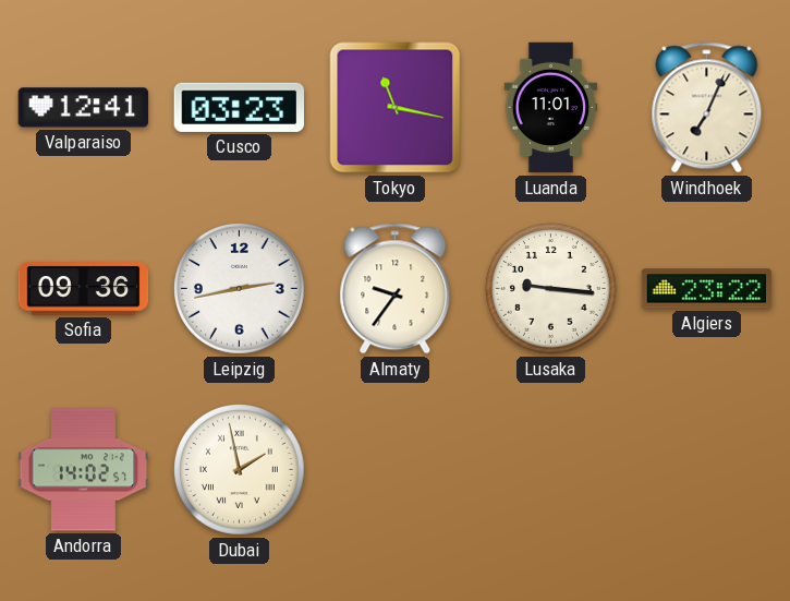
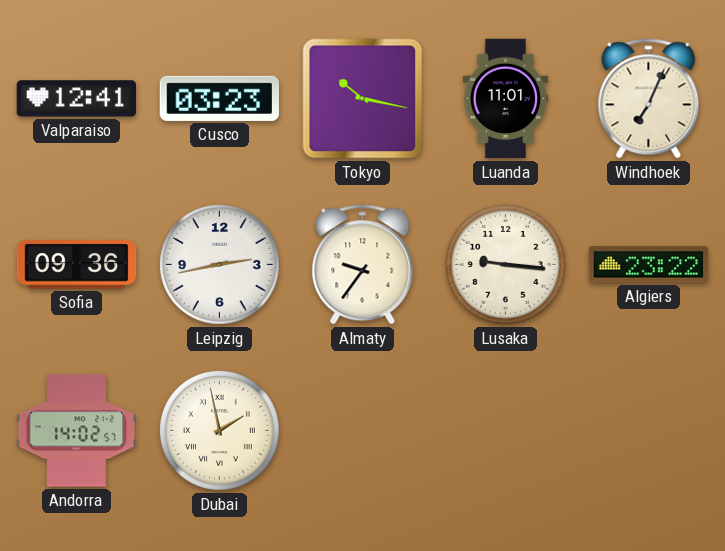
Tokyo: 11:17 -> 10:17
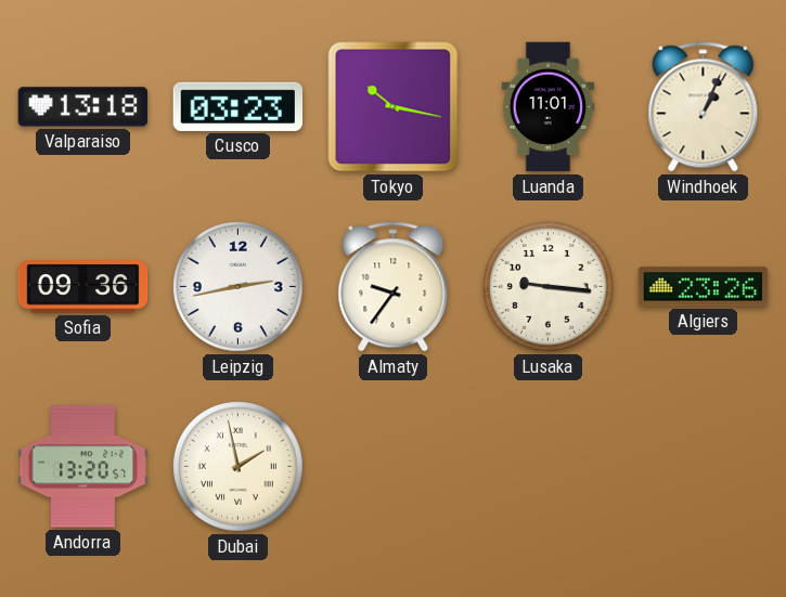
Valparaiso: 12:41 -> 13:18
Windhoek: 7:04 -> 1:04
Algiers: 23:22 -> 23:26
Andorra: 14:02 -> 13:20
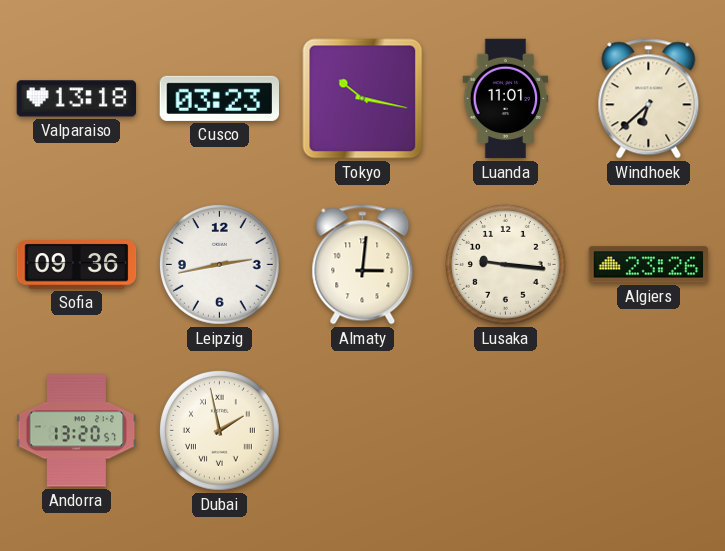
Windhoek: 1:04 -> 6:38
Almaty: 9:36 -> 3:01
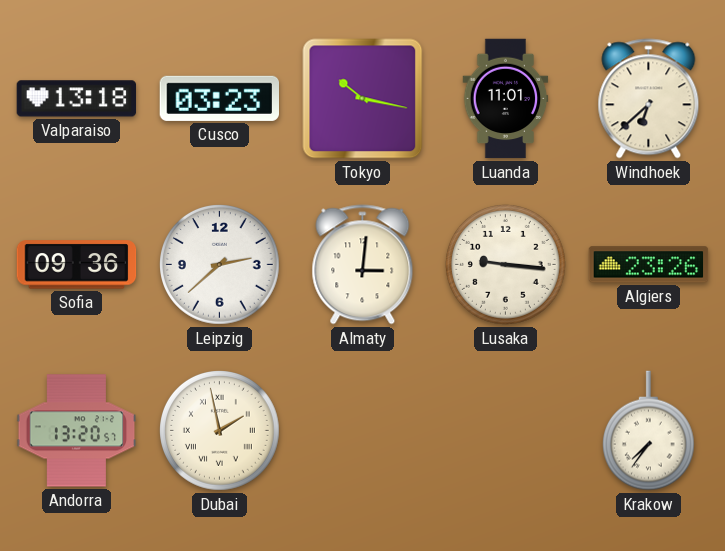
Leipzig: 2:43 -> 2:38
Krakow: none -> 7:36
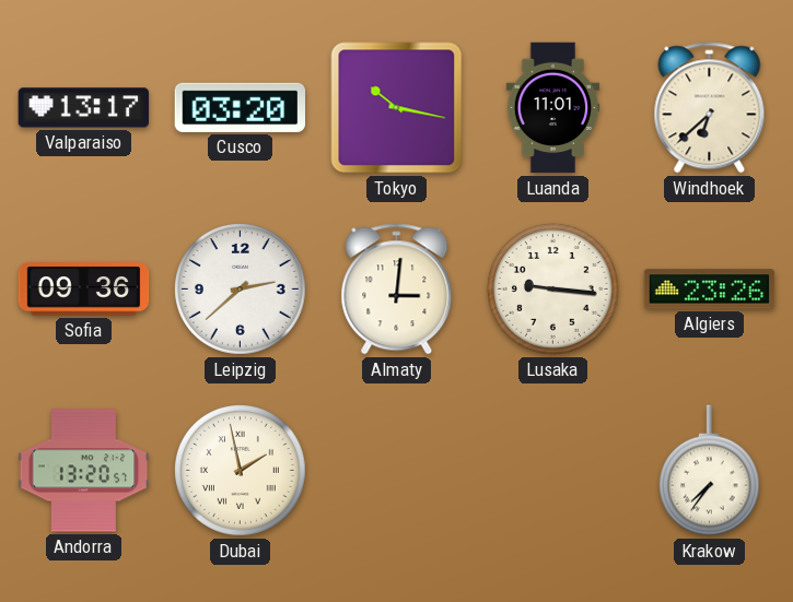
Valparaiso: 13:18 -> 13:17
Cusco: 03:23 -> 03:20
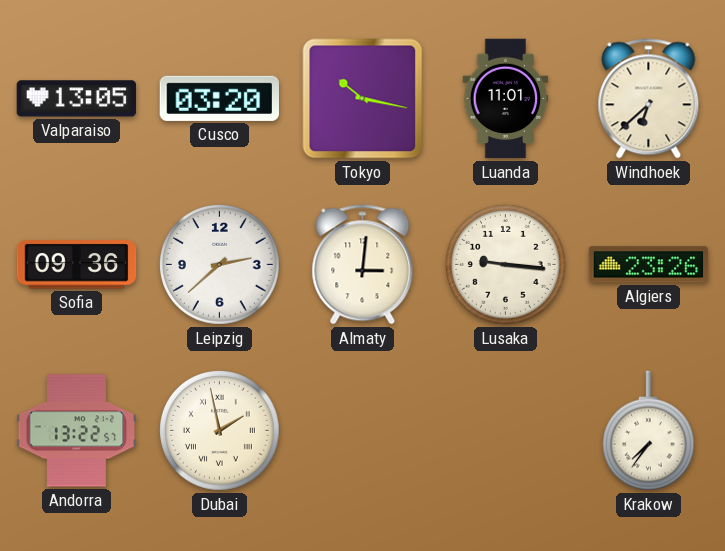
Valparaiso: 13:17 -> 13:05
Andorra: 13:20 -> 13:22
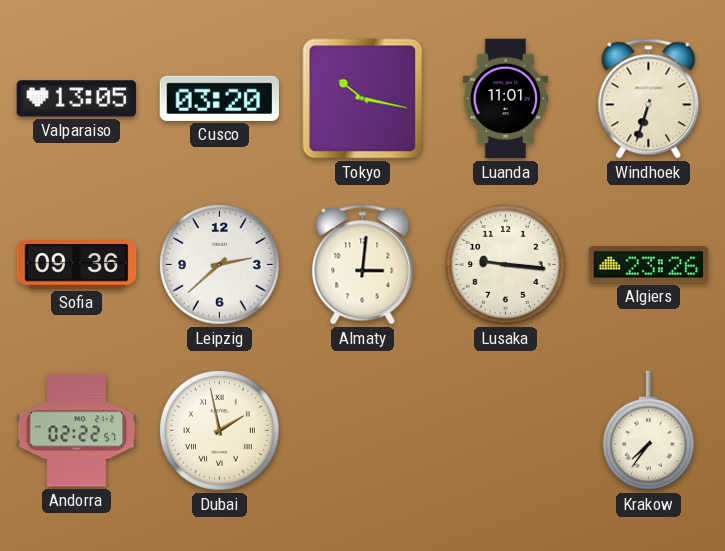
Windhoek: 6:38 -> 6:33
Andorra: 13:22 -> 02:22
